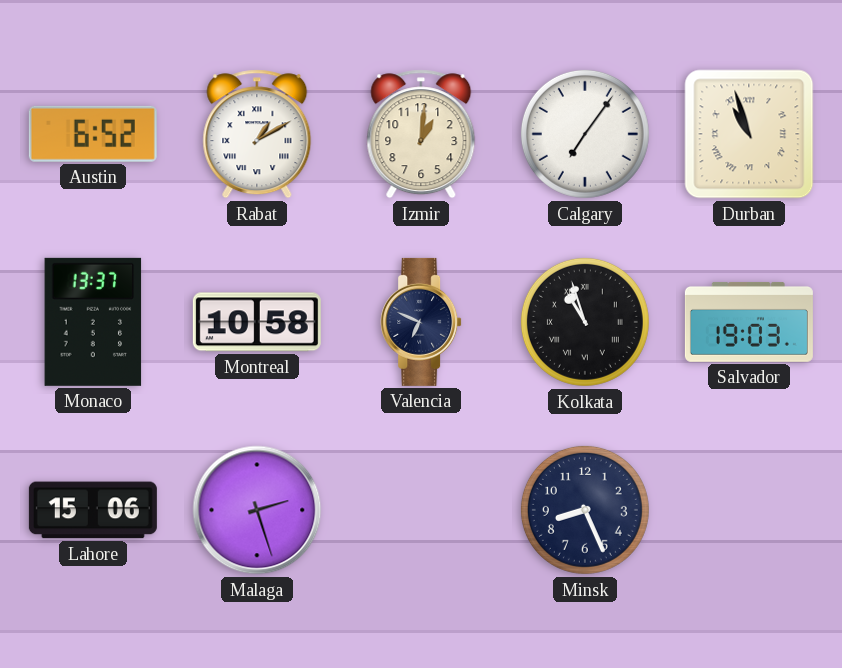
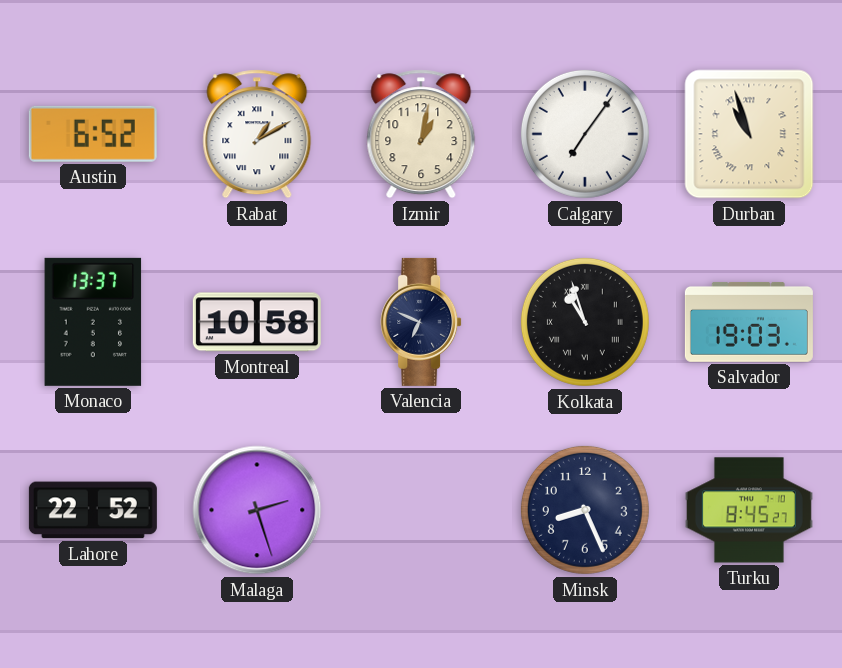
Izmir: 1:01 -> 1:02
Lahore: 15:06 -> 22:52
Turku: none -> 8:45
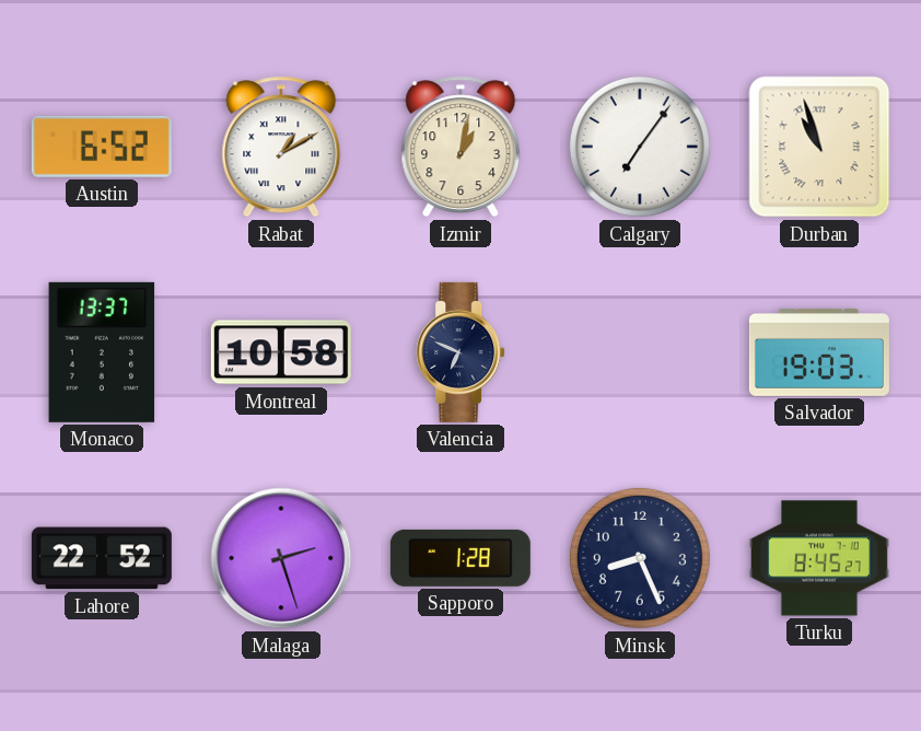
Kolkata: 10:57 -> none
Sapporo: none -> 1:28
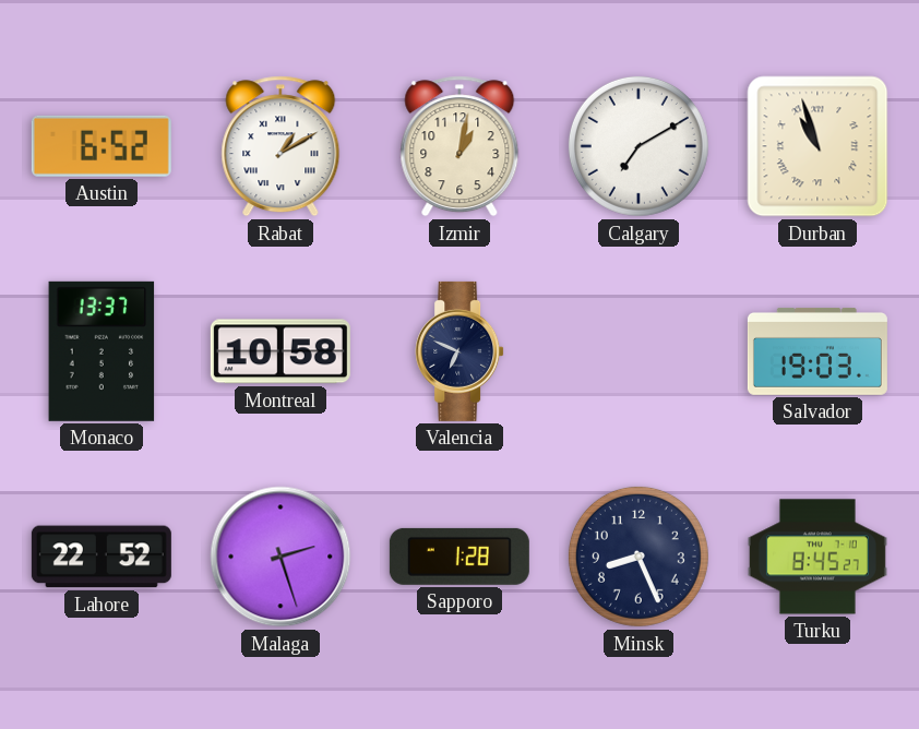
Calgary: 7:06 -> 7:10
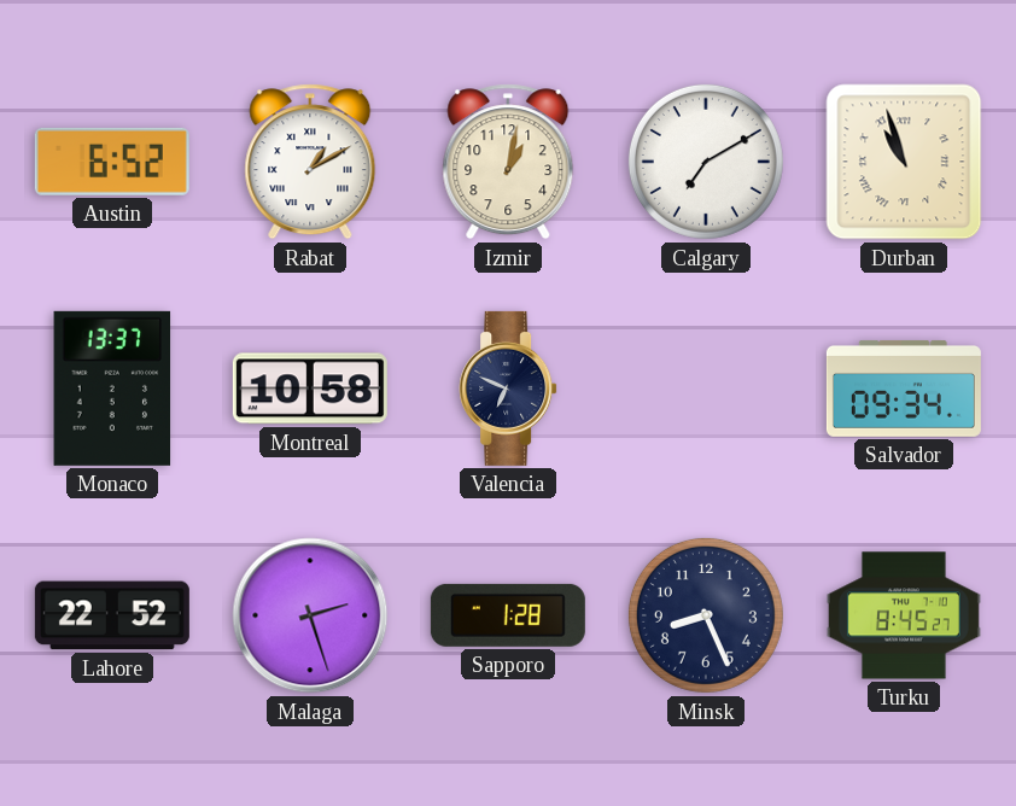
Salvador: 19:03 -> 09:34
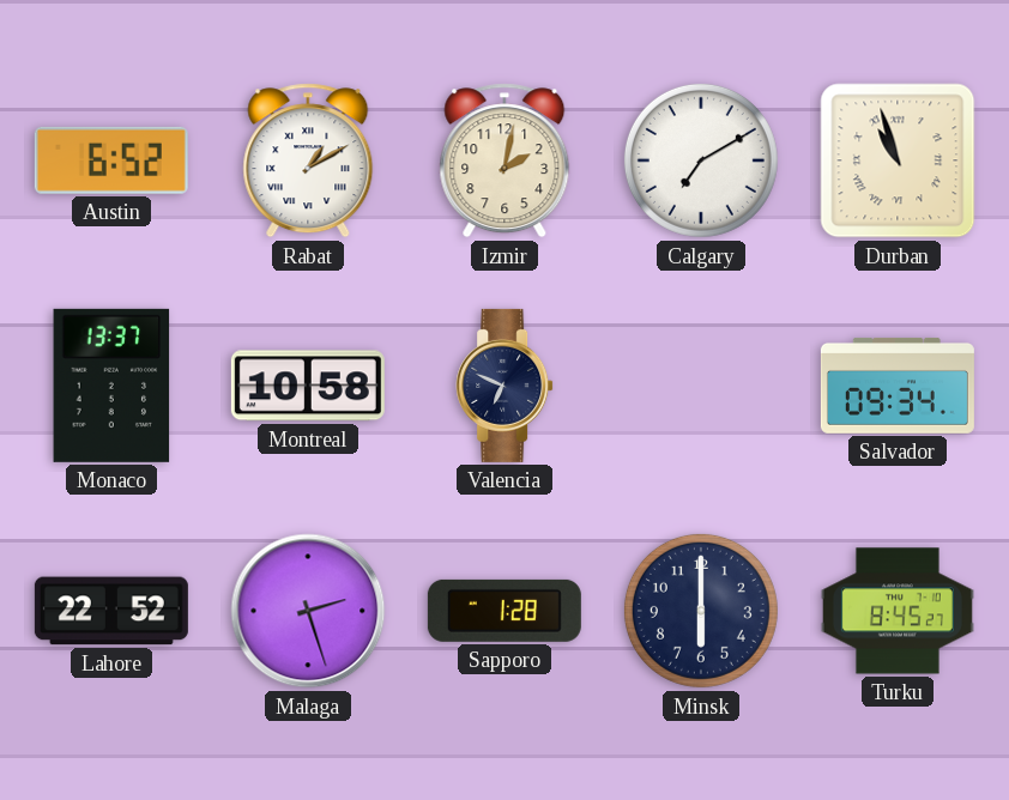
Izmir: 1:02 -> 2:02
Minsk: 8:26 -> 6:00
